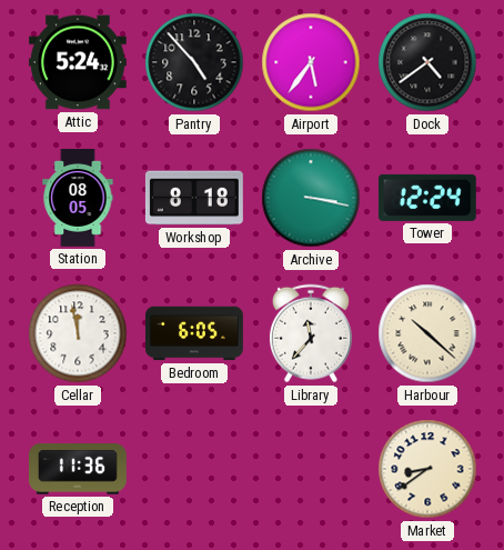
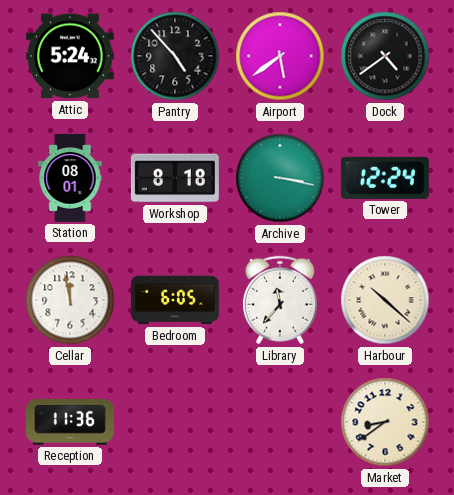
Airport: 5:36 -> 5:39
Station: 08:05 -> 08:01
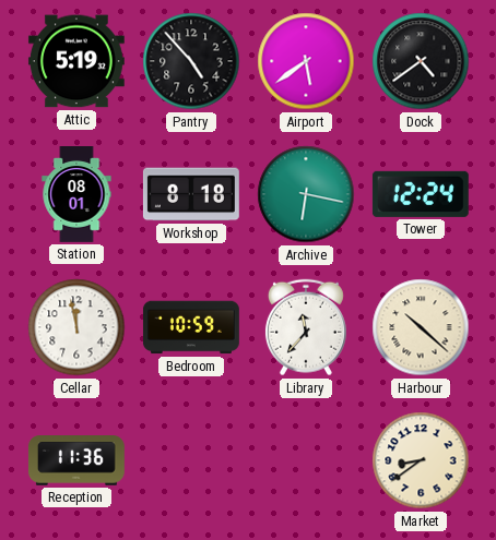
Attic: 5:24 -> 5:19
Archive: 3:17 -> 6:17
Bedroom: 6:05 -> 10:59
